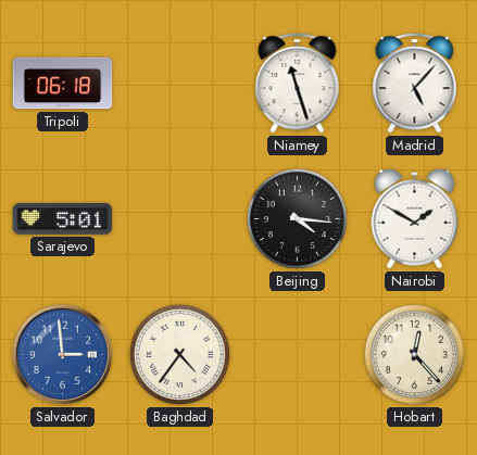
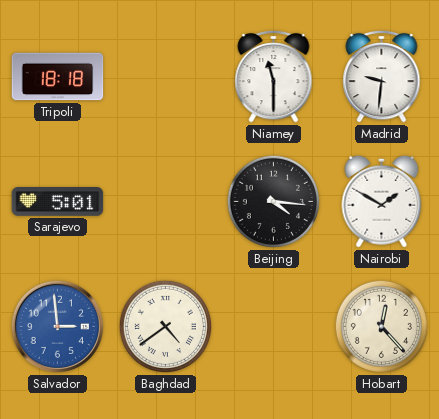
Tripoli: 06:18 -> 18:18
Niamey: 11:27 -> 11:30
Madrid: 5:07 -> 9:31
Baghdad: 4:36 -> 4:39
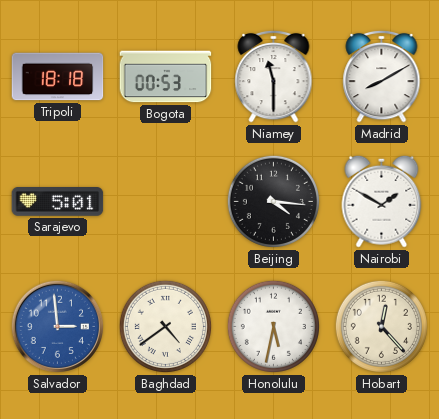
Bogota: none -> 00:53
Madrid: 9:31 -> 8:10
Honolulu: none -> 5:32
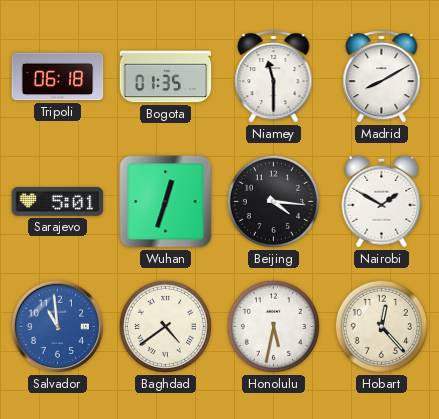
Tripoli: 18:18 -> 06:18
Bogota: 00:53 -> 01:35
Wuhan: none -> 12:33
Salvador: 2:59 -> 10:59
